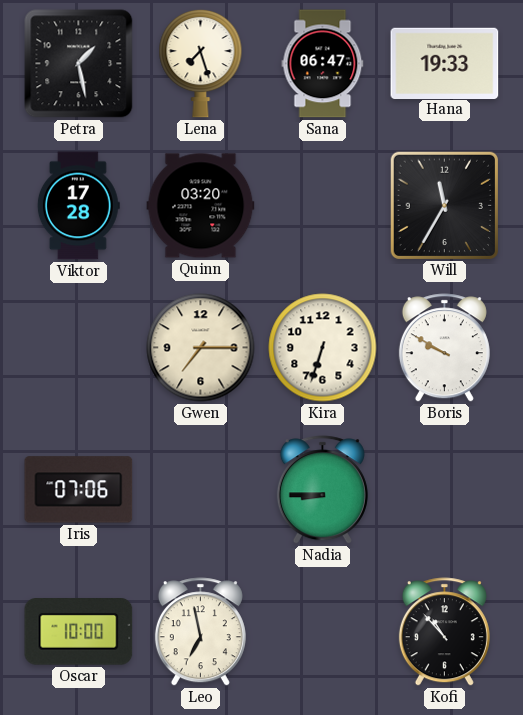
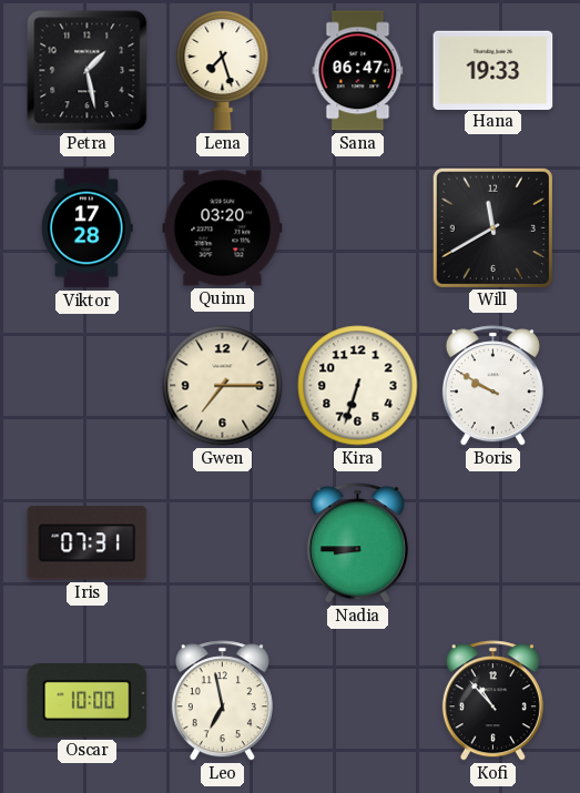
Will: 11:35 -> 11:40
Iris: 07:06 -> 07:31
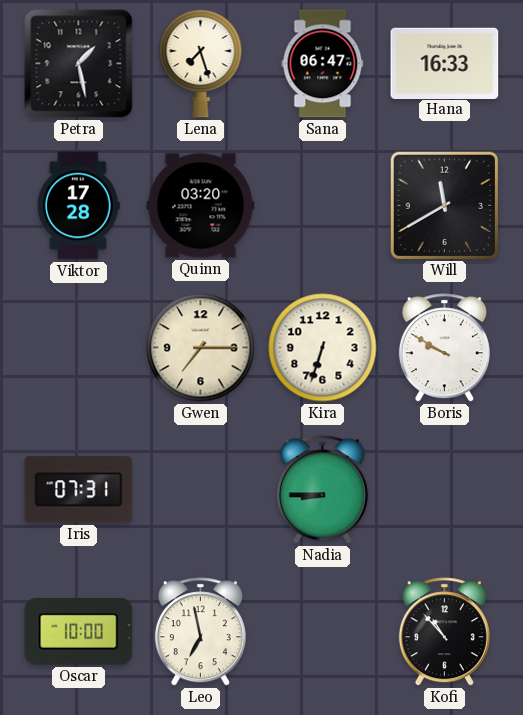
Hana: 19:33 -> 16:33
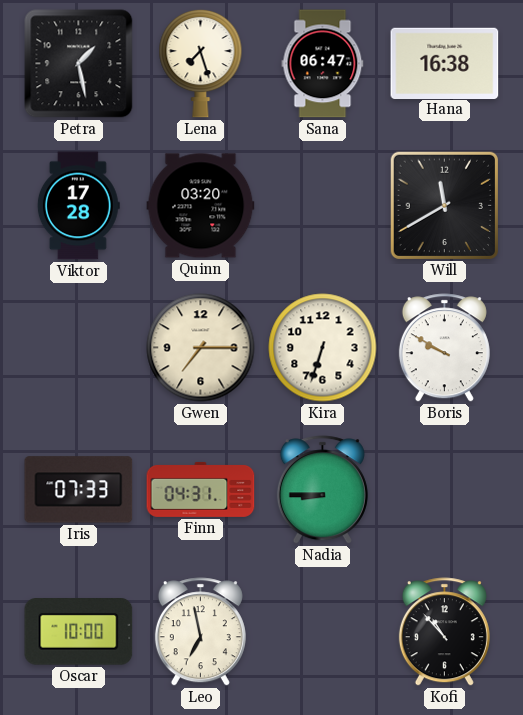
Hana: 16:33 -> 16:38
Iris: 07:31 -> 07:33
Finn: none -> 04:31
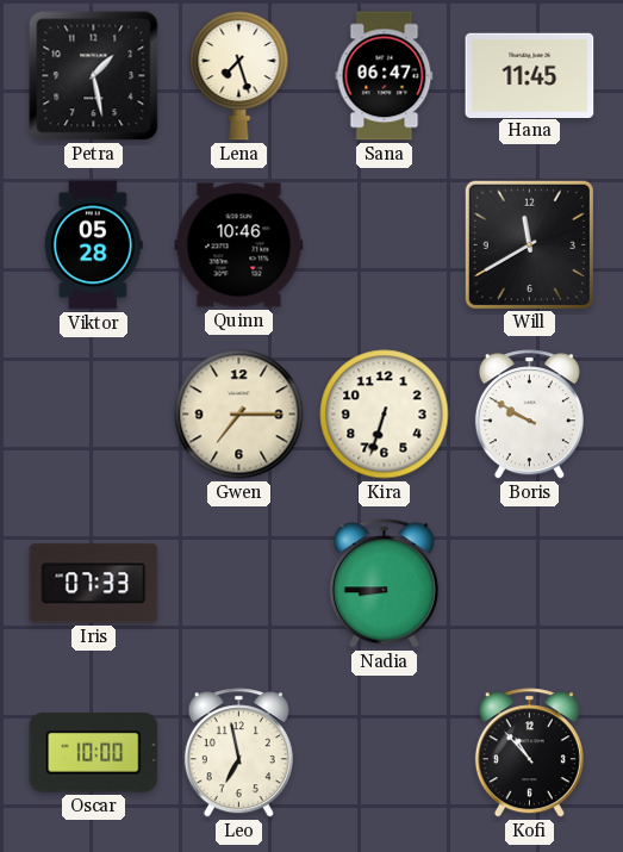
Hana: 16:38 -> 11:45
Viktor: 17:28 -> 05:28
Quinn: 03:20 -> 10:46
Finn: 04:31 -> none
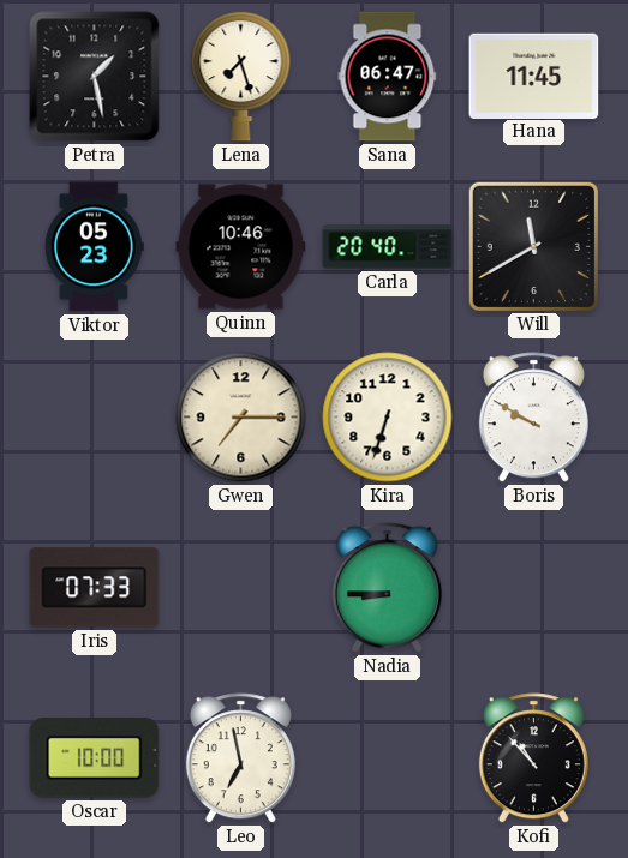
Viktor: 05:28 -> 05:23
Carla: none -> 20:40
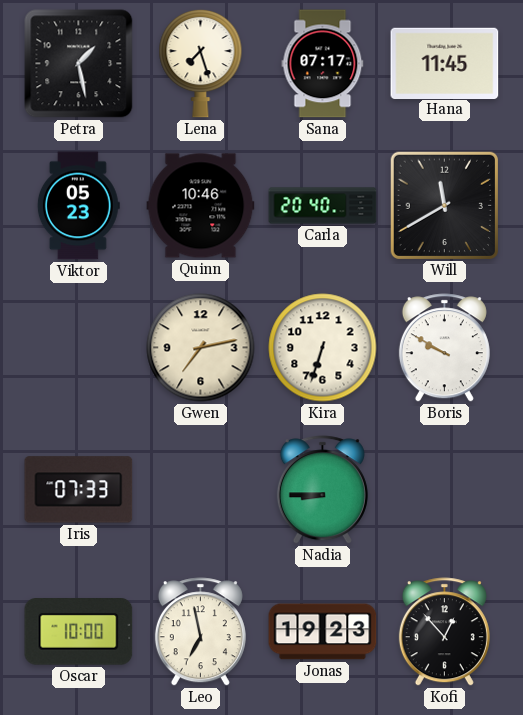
Sana: 06:47 -> 07:17
Gwen: 7:15 -> 7:13
Jonas: none -> 19:23
Kofi: 10:53 -> 12:53
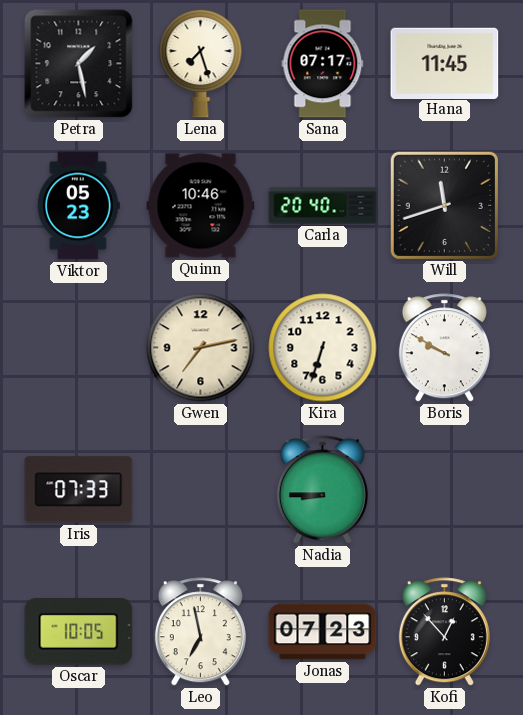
Will: 11:40 -> 11:42
Oscar: 10:00 -> 10:05
Jonas: 19:23 -> 07:23
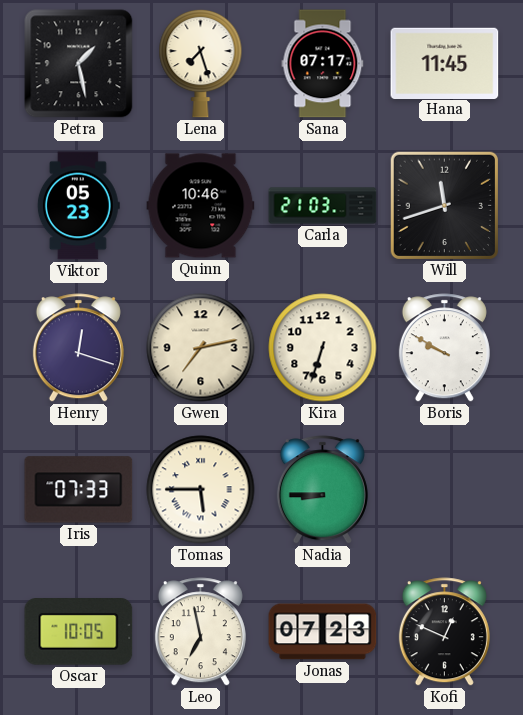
Carla: 20:40 -> 21:03
Henry: none -> 12:18
Tomas: none -> 5:45
Kofi: 12:53 -> 12:49
